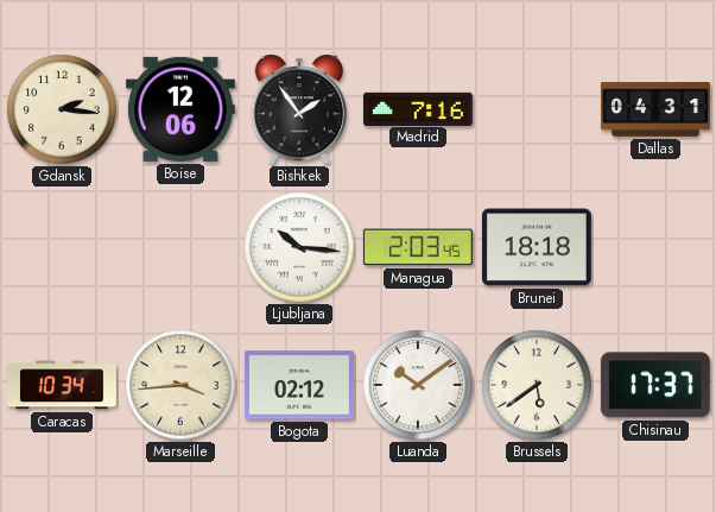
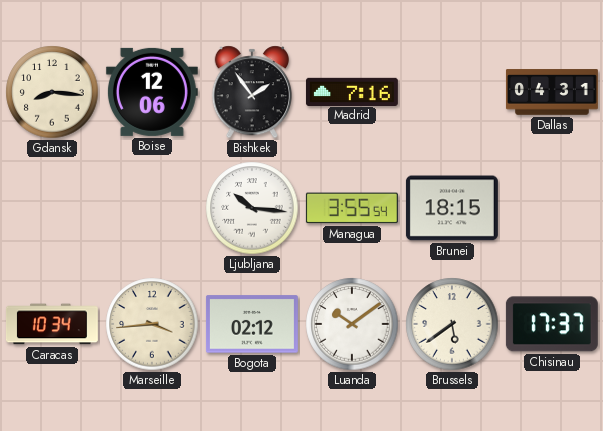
Gdansk: 2:16 -> 8:16
Managua: 2:03 -> 3:55
Brunei: 18:18 -> 18:15
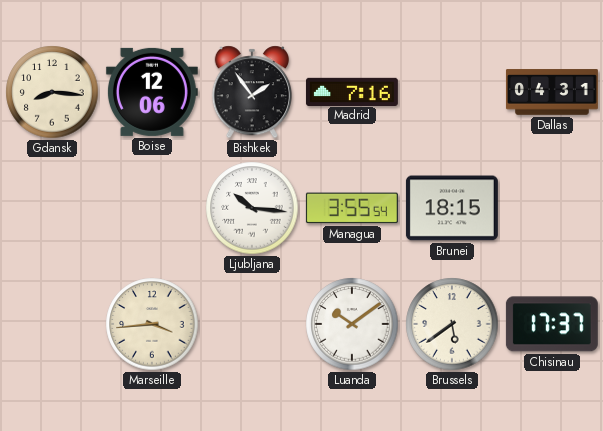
Caracas: 10:34 -> none
Bogota: 02:12 -> none
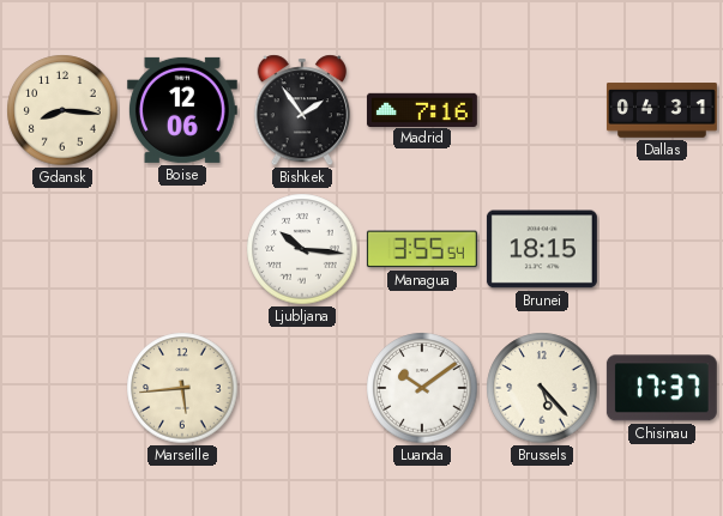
Marseille: 3:44 -> 5:44
Brussels: 5:39 -> 5:23
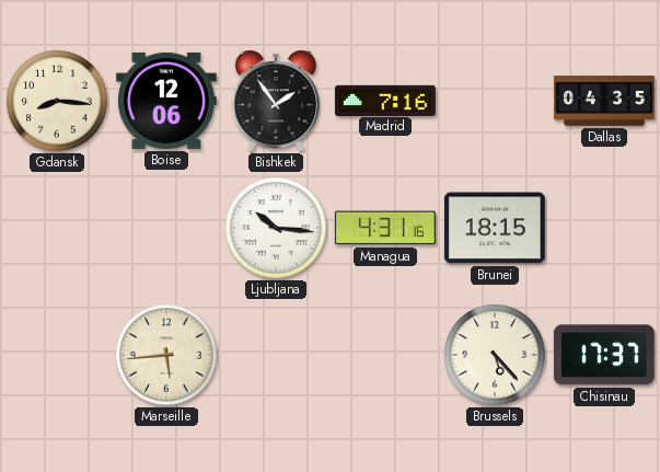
Dallas: 04:31 -> 04:35
Managua: 3:55 -> 4:31
Luanda: 10:09 -> none
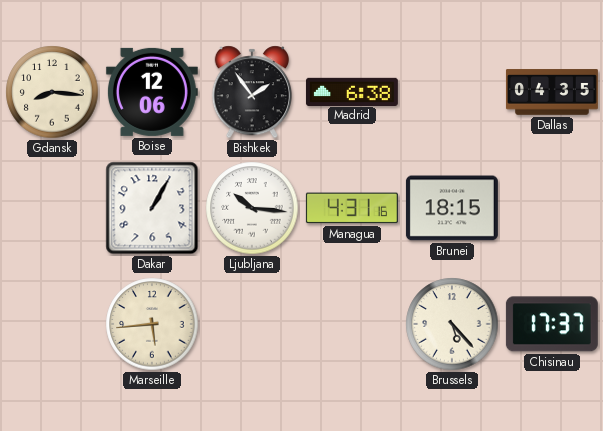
Madrid: 7:16 -> 6:38
Dakar: none -> 1:05
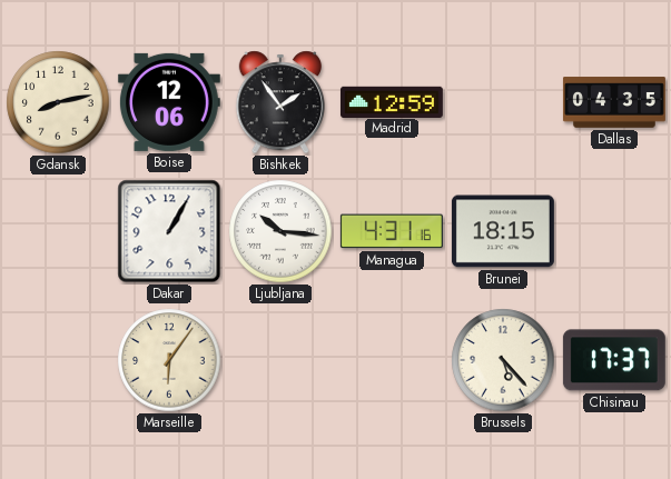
Gdansk: 8:16 -> 8:13
Madrid: 6:38 -> 12:59
Marseille: 5:44 -> 6:06
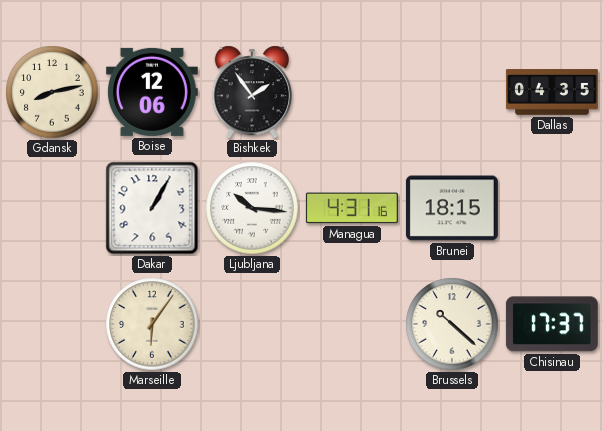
Madrid: 12:59 -> none
Brussels: 5:23 -> 10:22
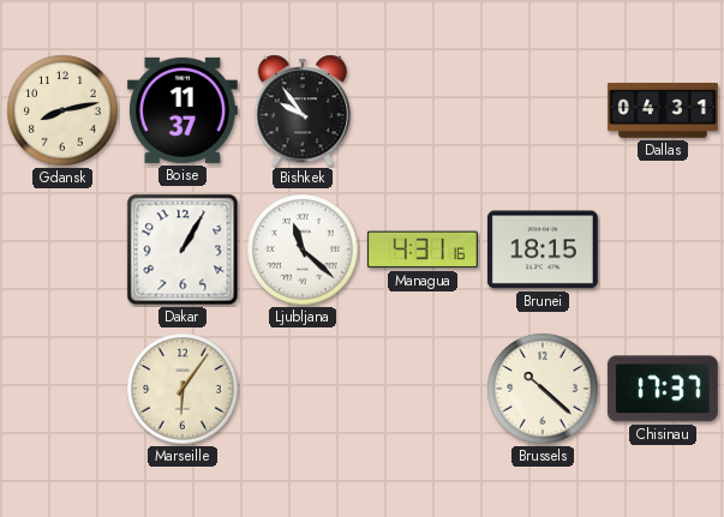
Boise: 12:06 -> 11:37
Bishkek: 1:54 -> 9:54
Dallas: 04:35 -> 04:31
Ljubljana: 10:16 -> 11:22
